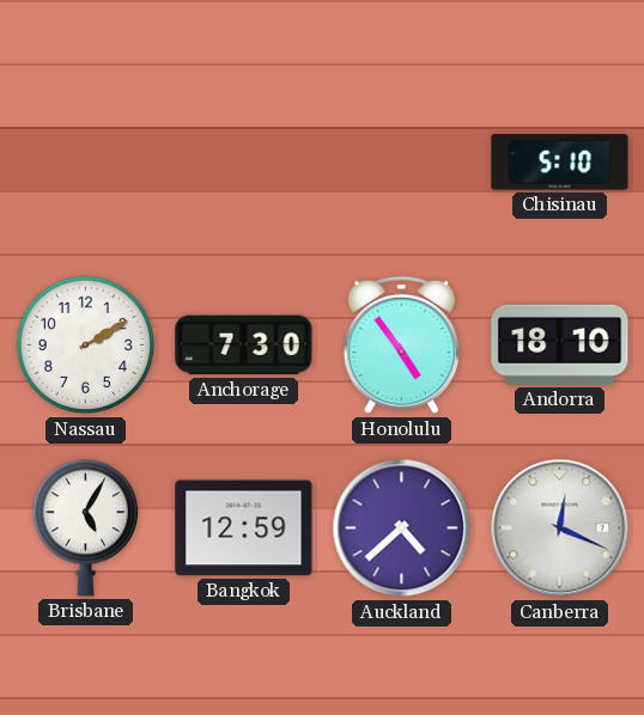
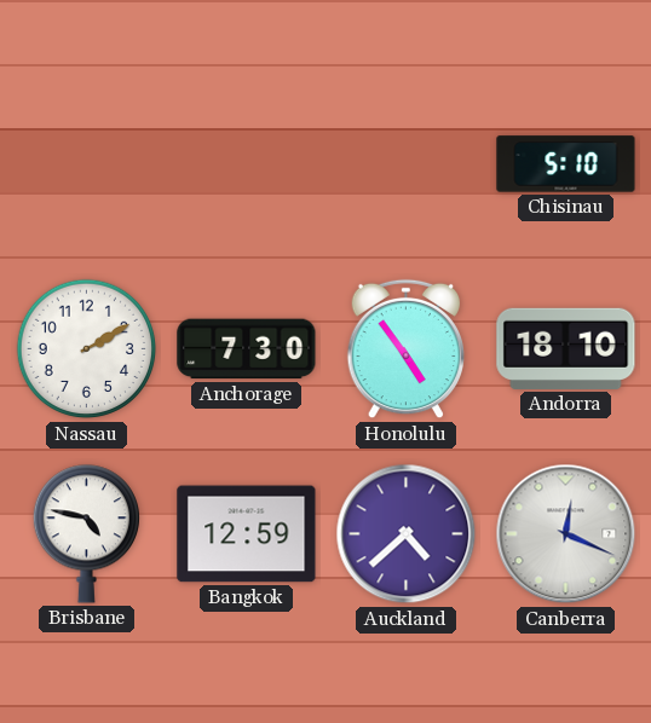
Brisbane: 5:05 -> 4:47
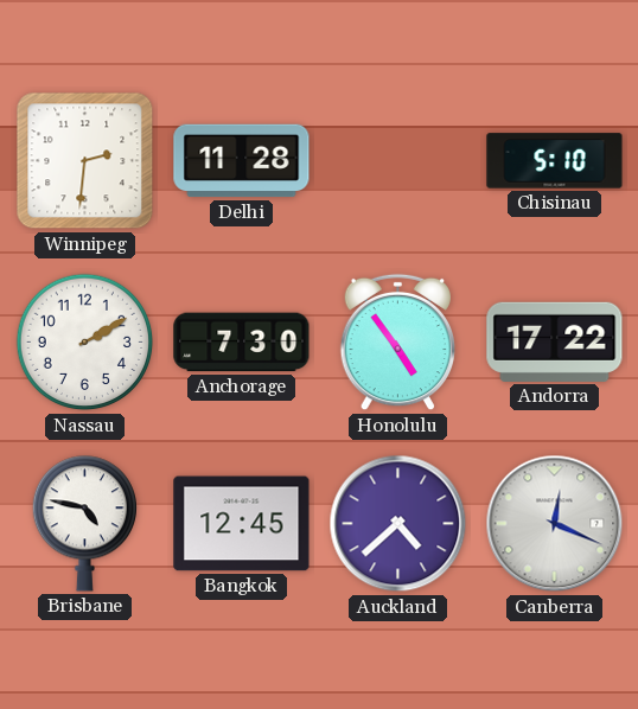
Winnipeg: none -> 2:31
Delhi: none -> 11:28
Andorra: 18:10 -> 17:22
Bangkok: 12:59 -> 12:45
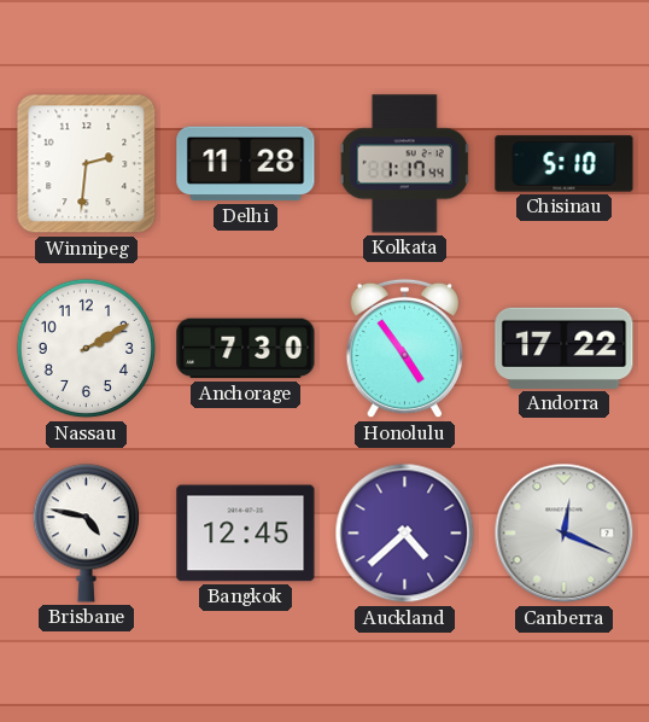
Kolkata: none -> 1:17
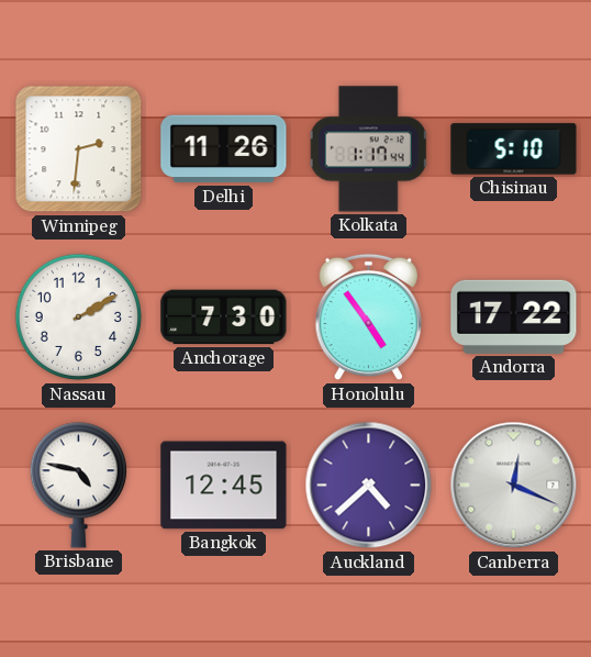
Delhi: 11:28 -> 11:26
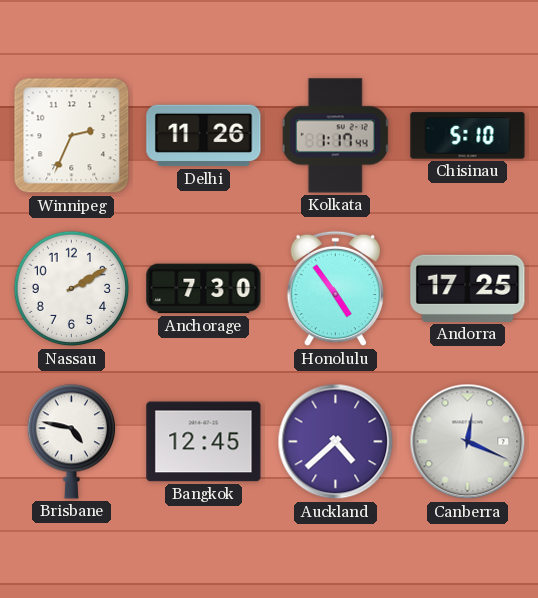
Winnipeg: 2:31 -> 2:34
Andorra: 17:22 -> 17:25
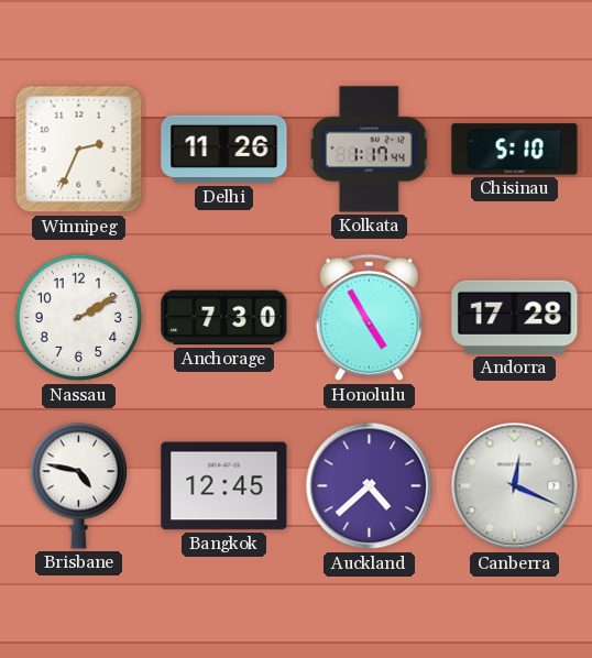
Honolulu: 4:54 -> 4:55
Andorra: 17:25 -> 17:28
